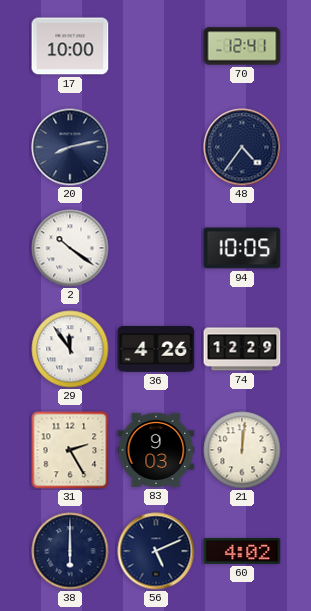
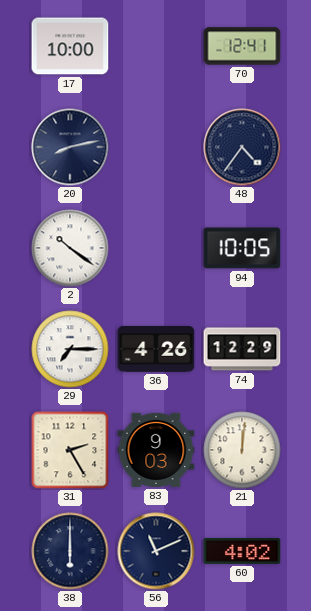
29: 11:54 -> 7:15
56: 5:11 -> 11:11
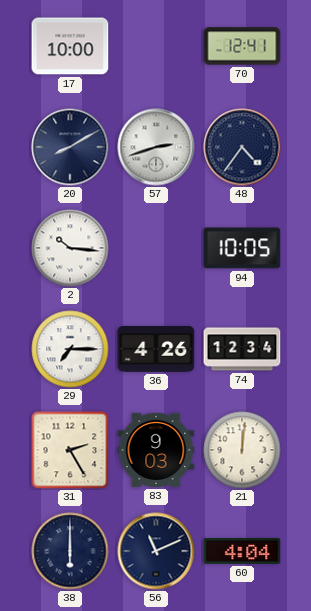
20: 8:13 -> 8:10
57: none -> 2:42
2: 10:21 -> 10:16
74: 12:29 -> 12:34
60: 4:02 -> 4:04
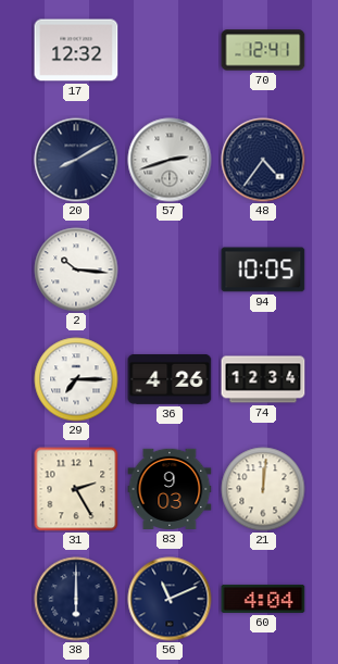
17: 10:00 -> 12:32
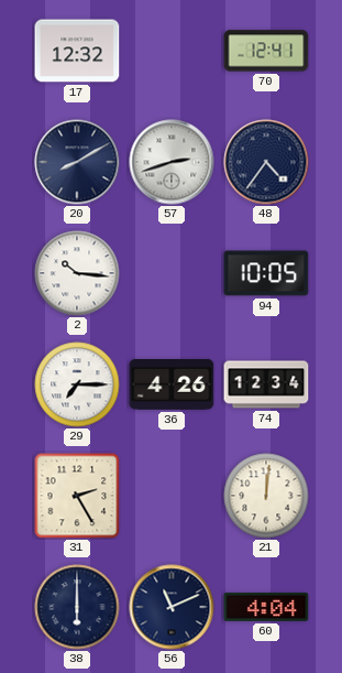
83: 9:03 -> none
